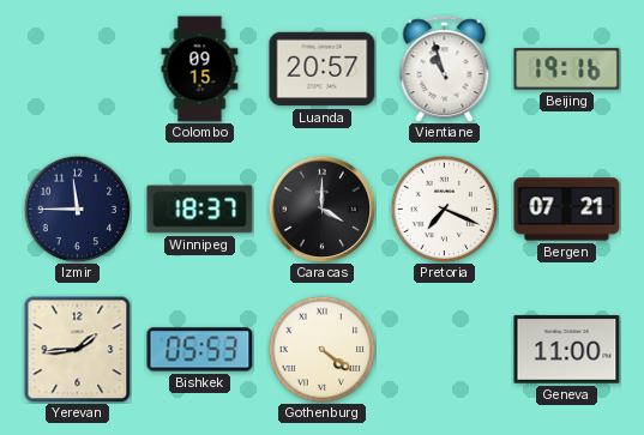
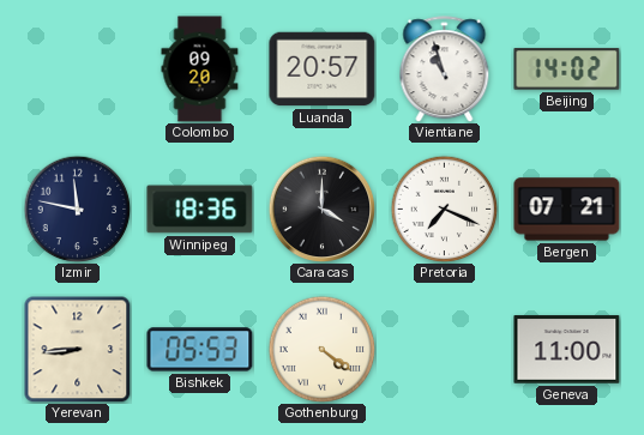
Colombo: 09:15 -> 09:20
Beijing: 19:16 -> 14:02
Izmir: 11:45 -> 11:47
Winnipeg: 18:37 -> 18:36
Yerevan: 1:44 -> 8:44
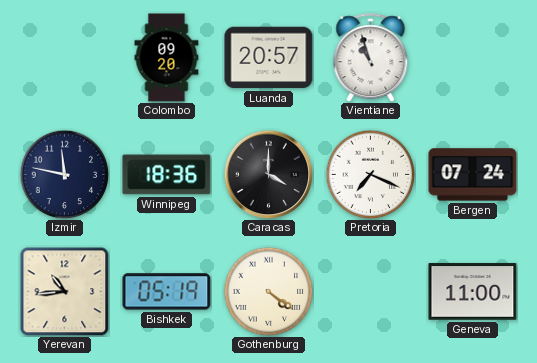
Beijing: 14:02 -> none
Bergen: 07:21 -> 07:24
Yerevan: 8:44 -> 10:44
Bishkek: 05:53 -> 05:19
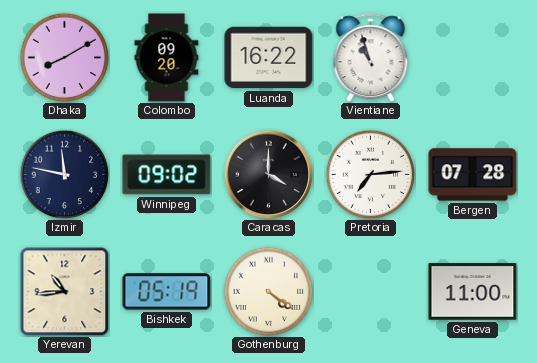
Dhaka: none -> 8:10
Luanda: 20:57 -> 16:22
Winnipeg: 18:36 -> 09:02
Pretoria: 7:19 -> 7:14
Bergen: 07:24 -> 07:28
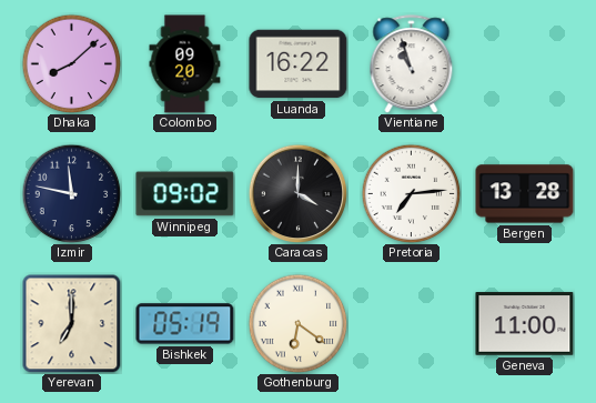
Dhaka: 8:10 -> 8:08
Bergen: 07:28 -> 13:28
Yerevan: 10:44 -> 7:00
Gothenburg: 4:21 -> 6:21
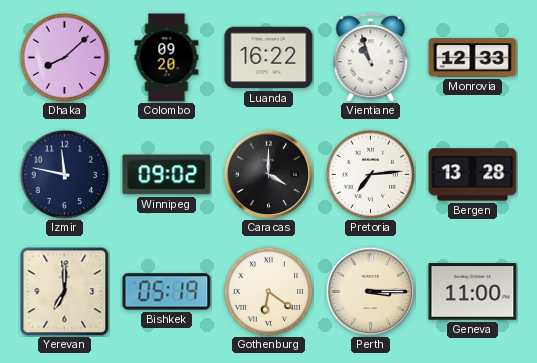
Monrovia: none -> 12:33
Perth: none -> 3:15
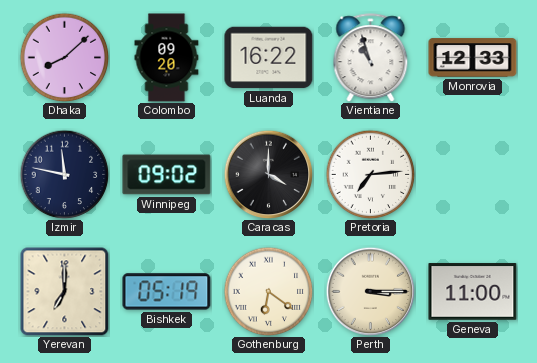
Bergen: 13:28 -> none
